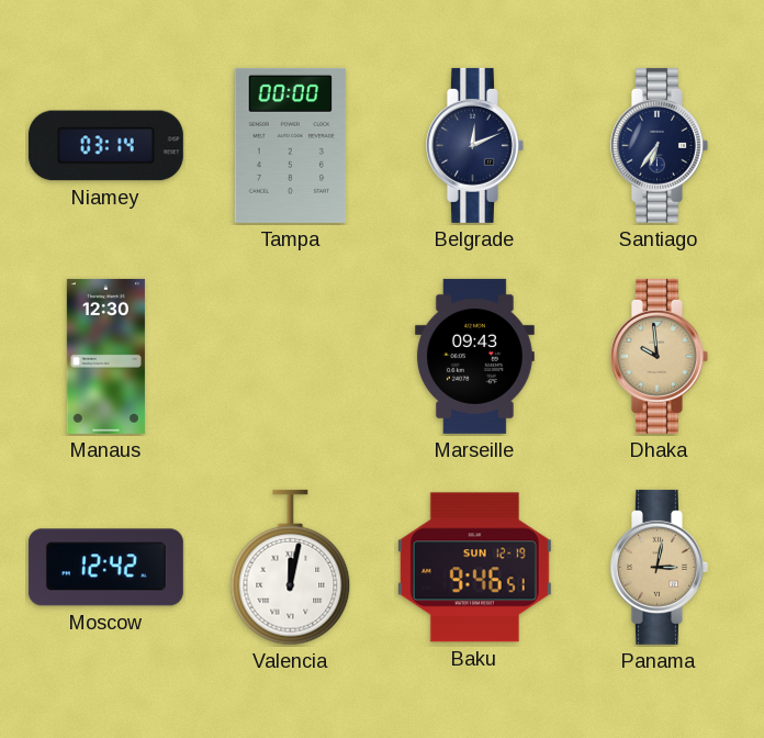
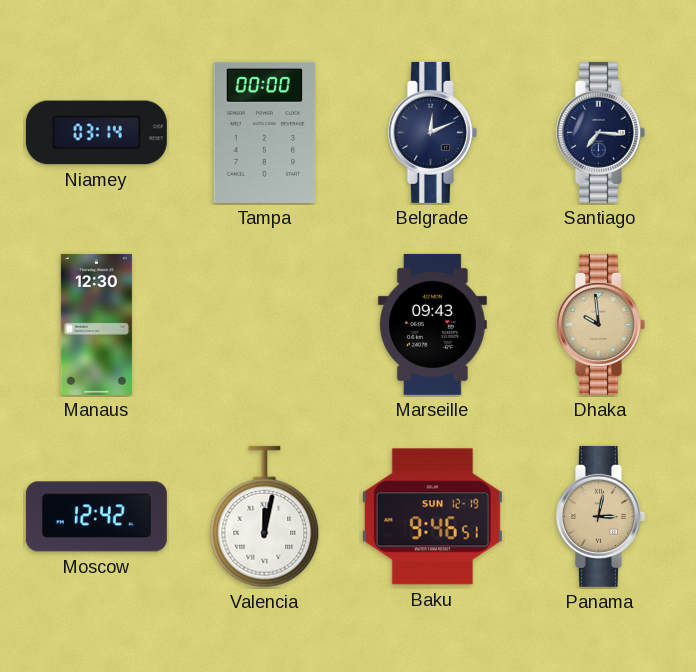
Santiago: 6:36 -> 7:16
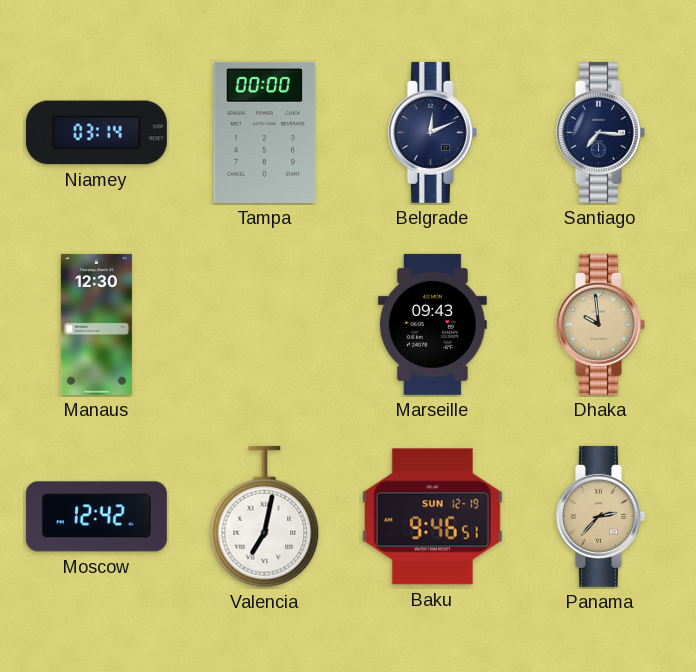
Valencia: 12:02 -> 7:02
Panama: 3:02 -> 2:37
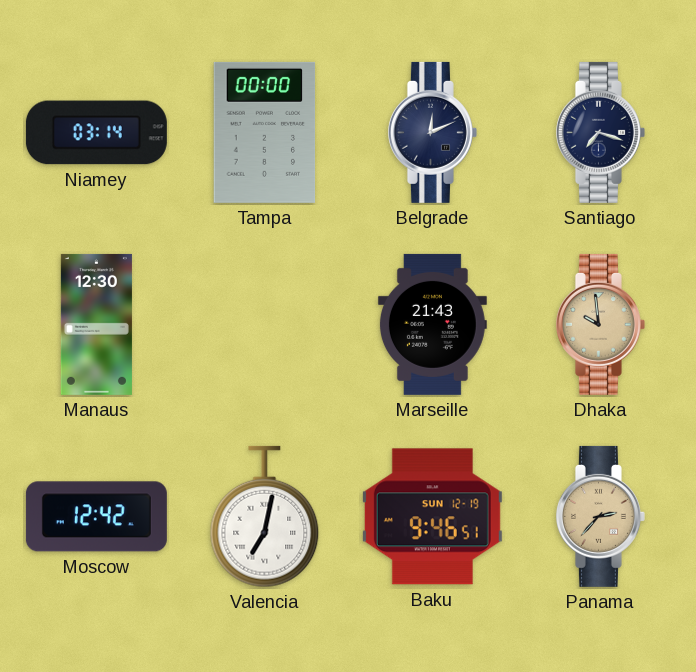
Santiago: 7:16 -> 7:18
Marseille: 09:43 -> 21:43
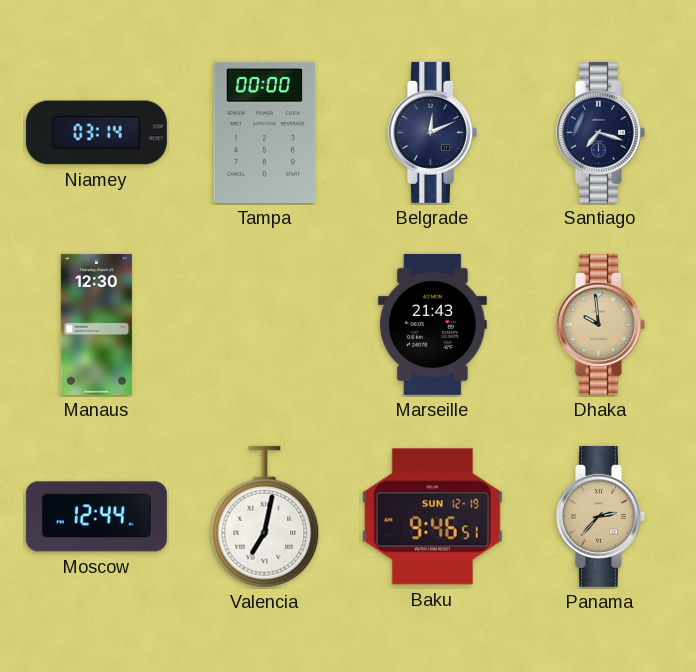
Moscow: 12:42 -> 12:44
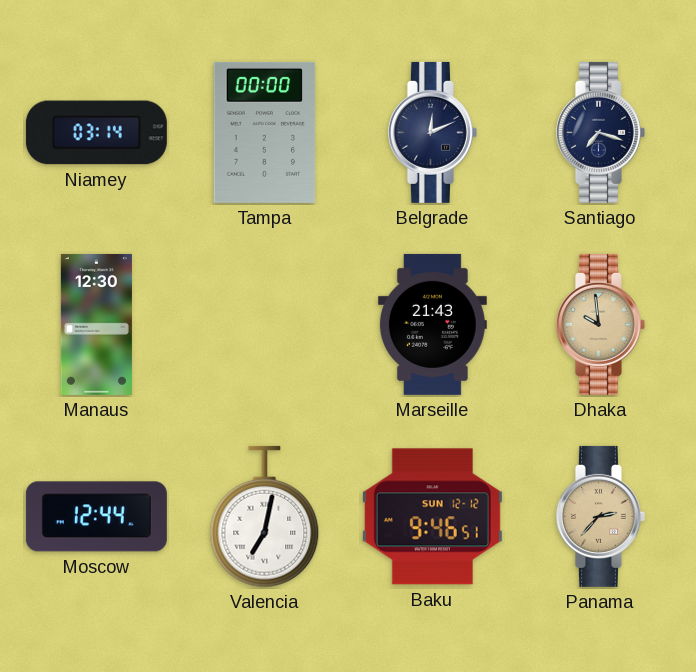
Baku date: SUN 12-19 -> SUN 12-12
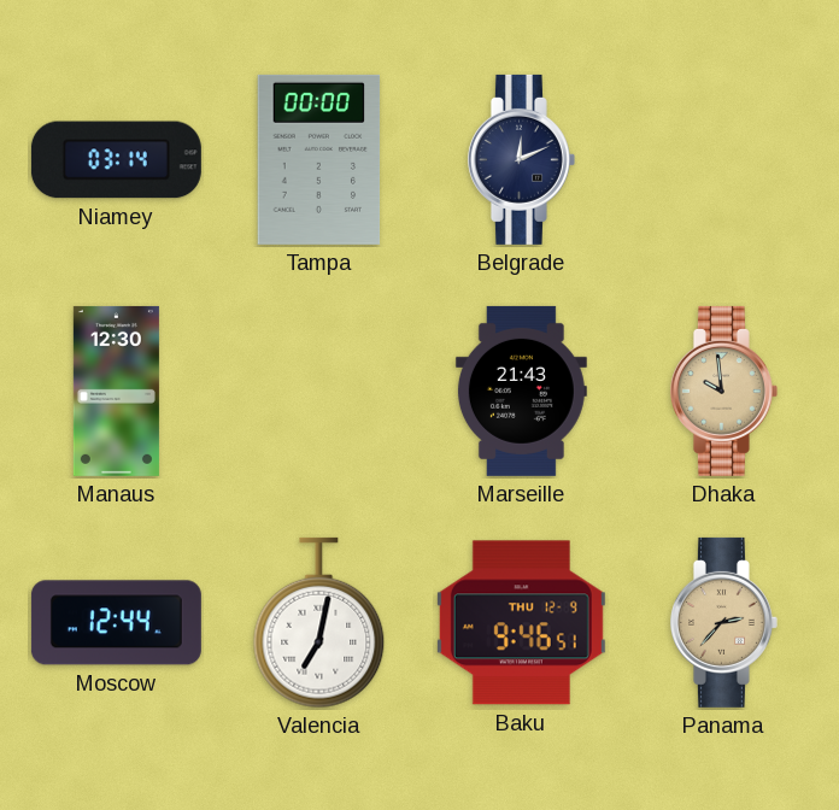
Santiago: 7:18 -> none
Baku date: SUN 12-12 -> THU 12-9
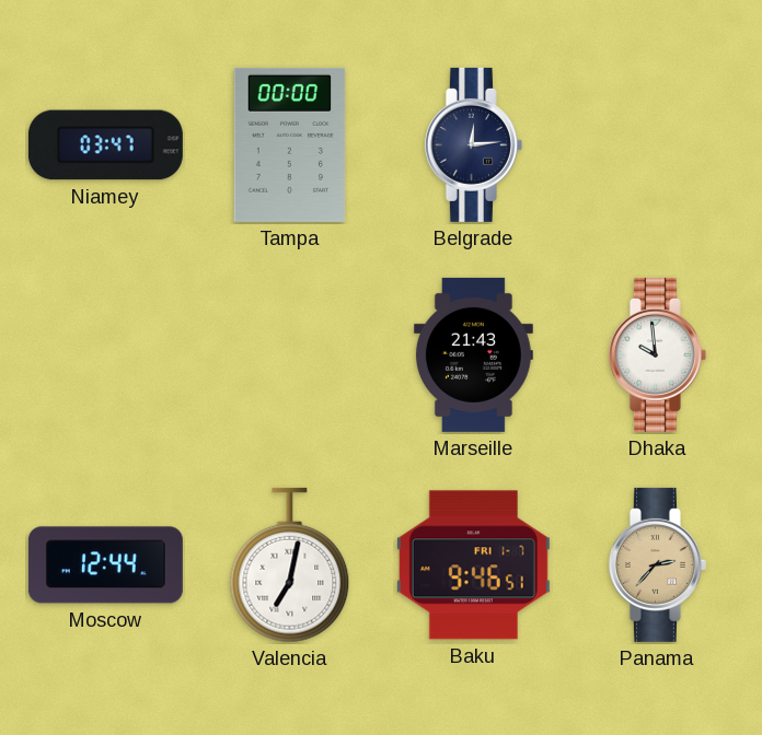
Niamey: 03:14 -> 03:47
Belgrade: 12:11 -> 12:14
Manaus: 12:30 -> none
Dhaka dial: champagne -> white
Baku date: THU 12-9 -> FRI 1-7
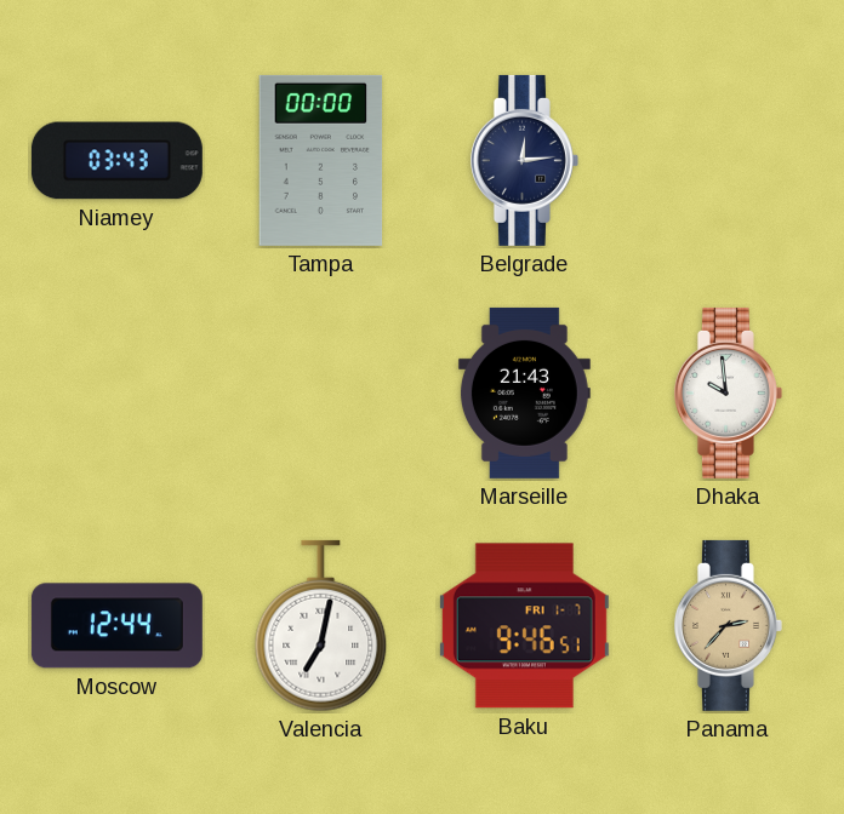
Niamey: 03:47 -> 03:43
